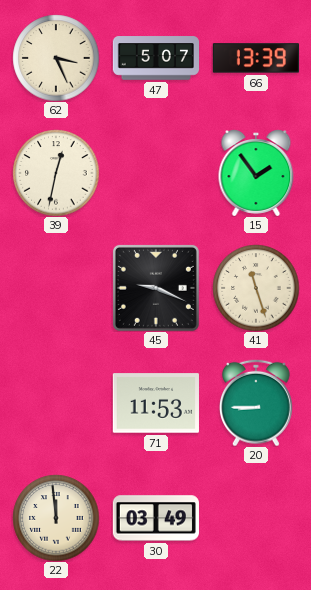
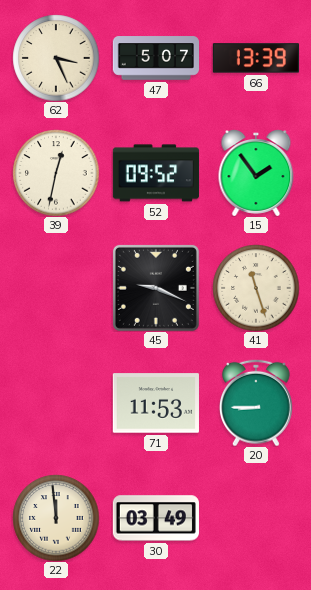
52: none -> 09:52
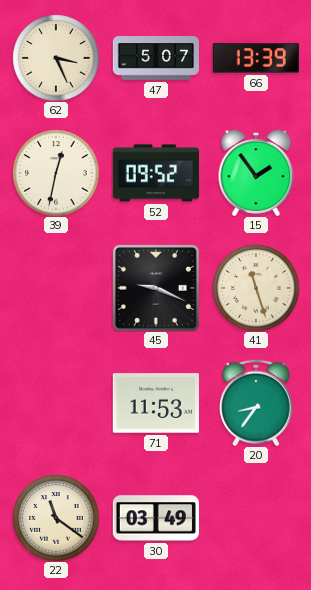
20: 8:45 -> 8:36
22: 11:59 -> 11:21
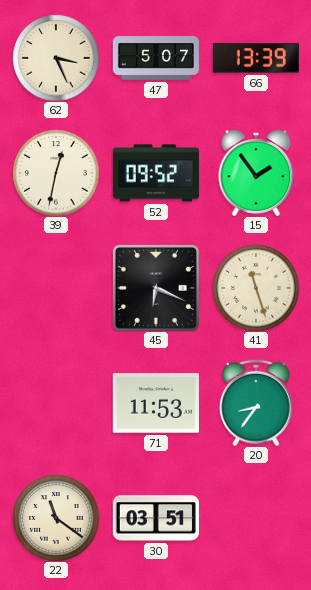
45: 9:19 -> 6:19
30: 03:49 -> 03:51
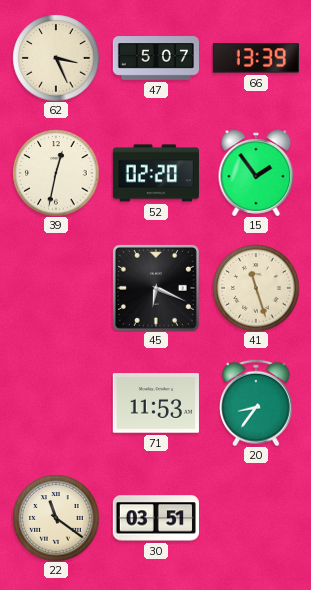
52: 09:52 -> 02:20
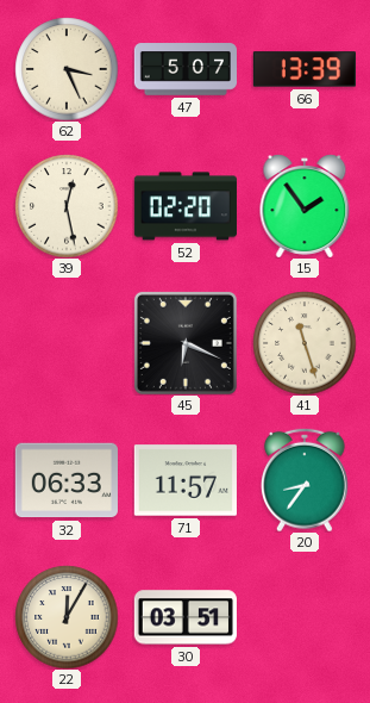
39: 12:32 -> 12:28
32: none -> 06:33
71: 11:53 -> 11:57
22: 11:21 -> 12:05
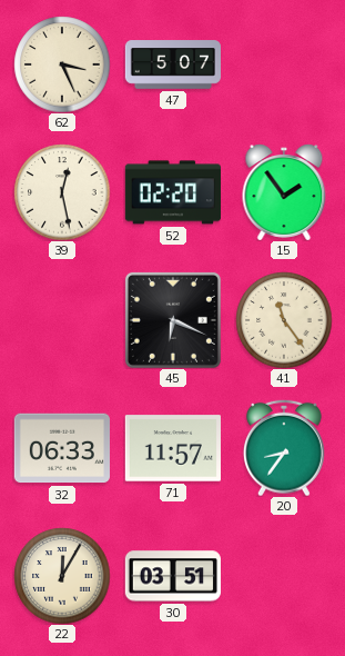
66: 13:39 -> none
41: 11:27 -> 11:24
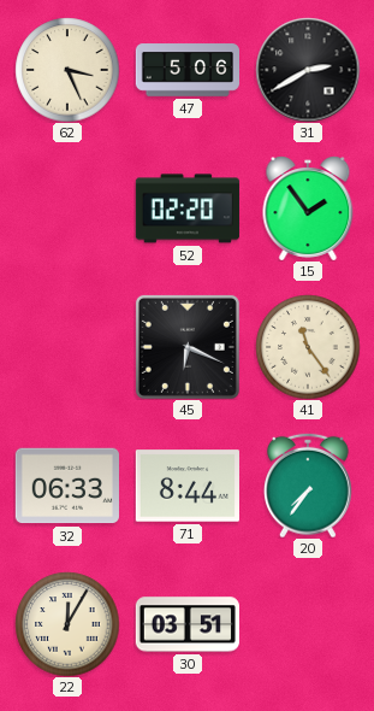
47: 5:07 -> 5:06
31: none -> 2:40
39: 12:28 -> none
71: 11:57 -> 8:44
20: 8:36 -> 7:36
